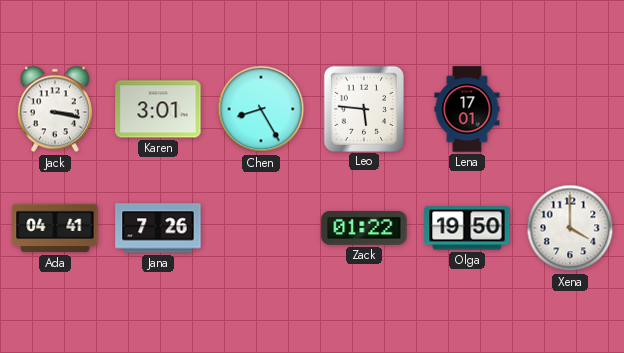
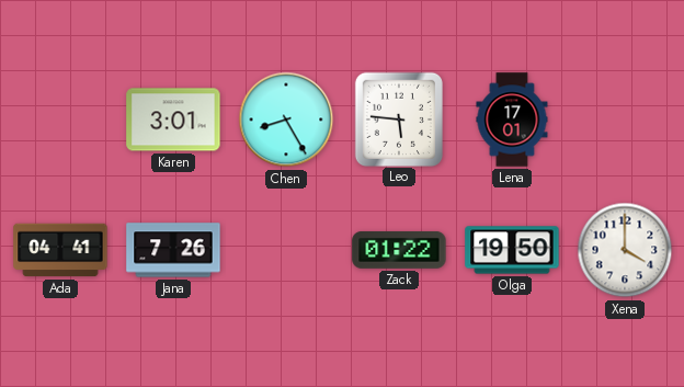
Jack: 3:17 -> none
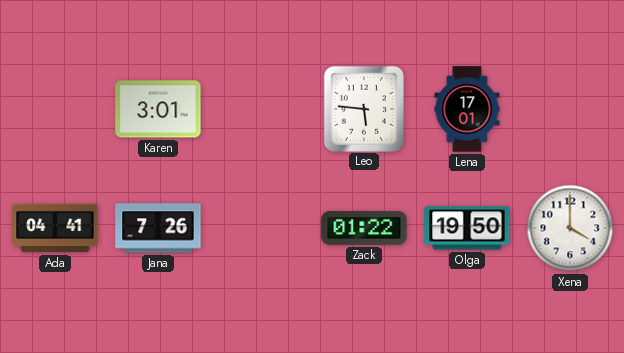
Chen: 8:25 -> none
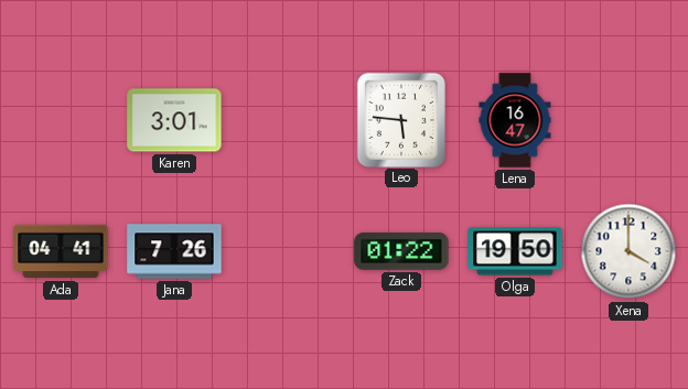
Lena: 17:01 -> 16:47
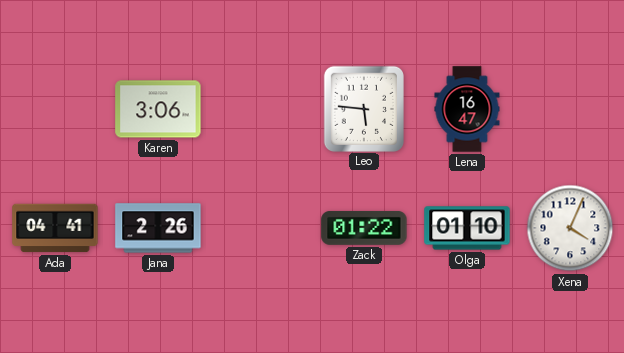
Karen: 3:01 -> 3:06
Jana: 7:26 -> 2:26
Olga: 19:50 -> 01:10
Xena: 4:00 -> 4:04
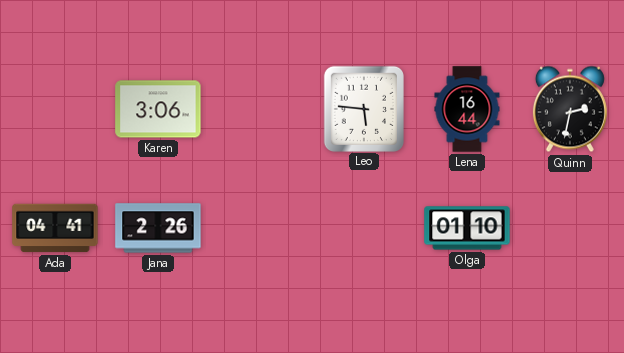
Lena: 16:47 -> 16:44
Quinn: none -> 2:32
Zack: 01:22 -> none
Xena: 4:04 -> none
